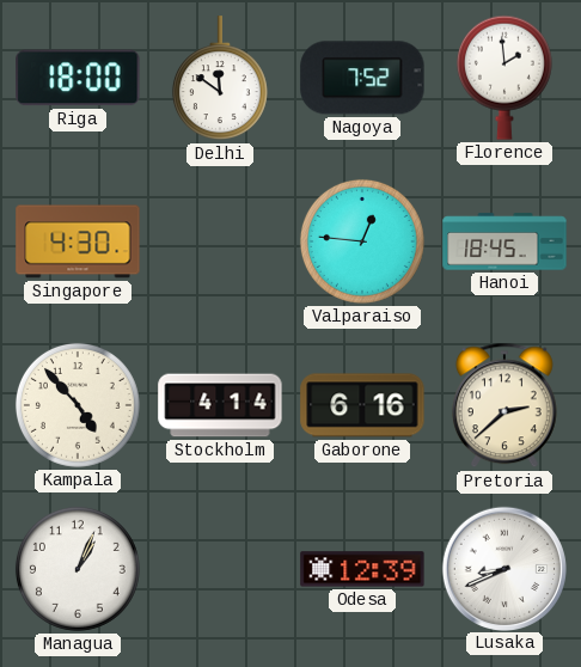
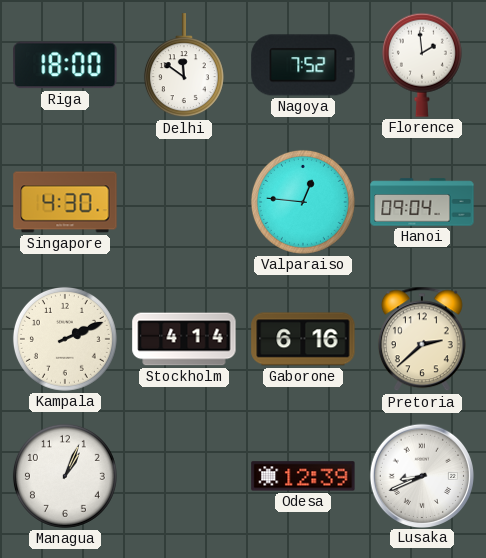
Hanoi: 18:45 -> 09:04
Kampala: 4:53 -> 2:11
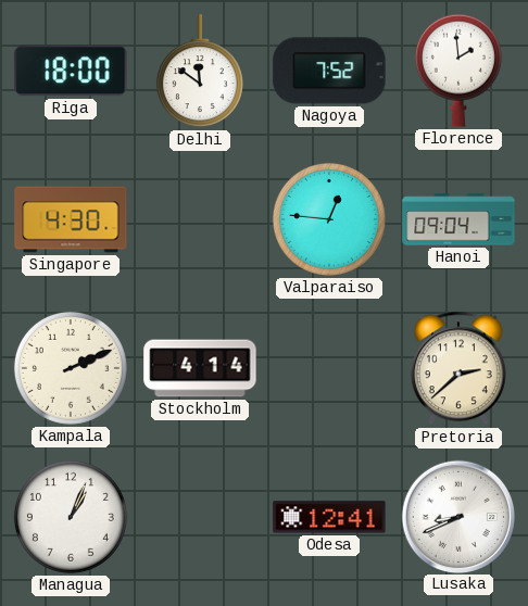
Gaborone: 6:16 -> none
Odesa: 12:39 -> 12:41
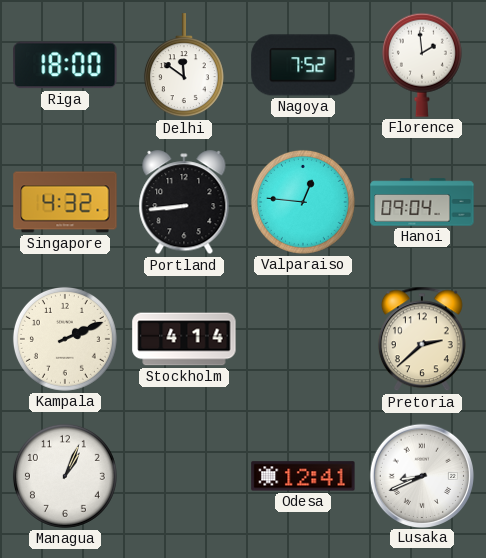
Singapore: 4:30 -> 4:32
Portland: none -> 8:44
